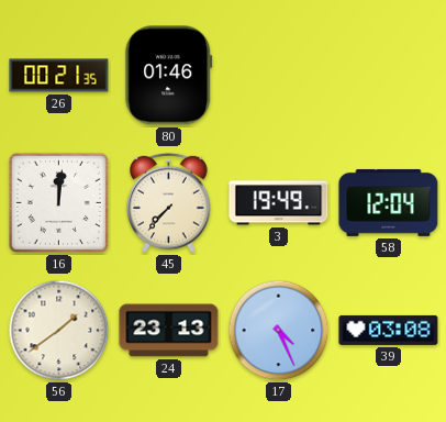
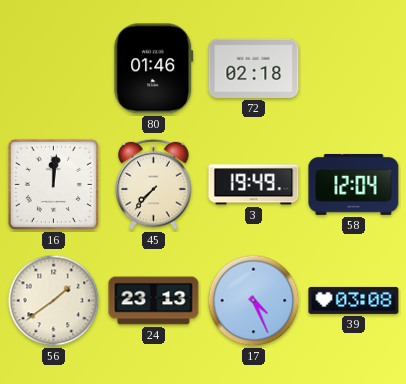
26: 00:21 -> none
72: none -> 02:18
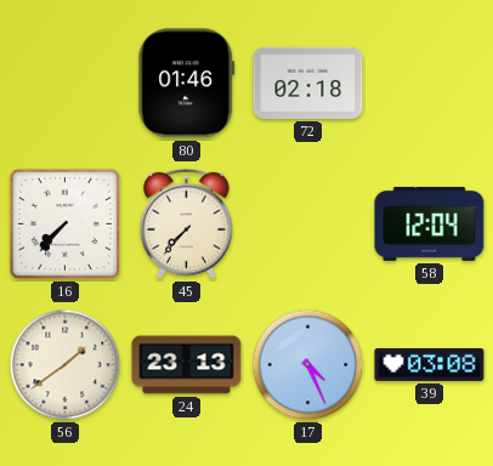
16: 12:01 -> 7:37
3: 19:49 -> none
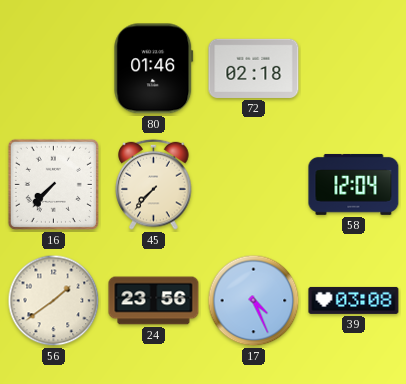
24: 23:13 -> 23:56
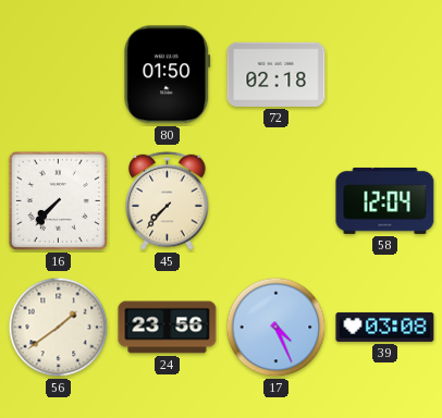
80: 01:46 -> 01:50
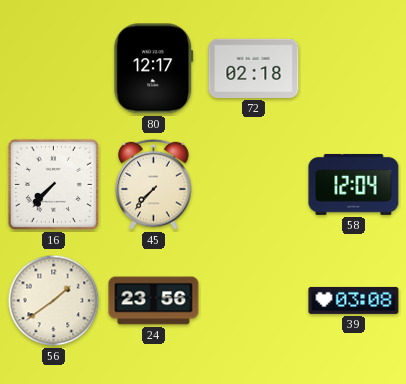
80: 01:50 -> 12:17
17: 4:26 -> none
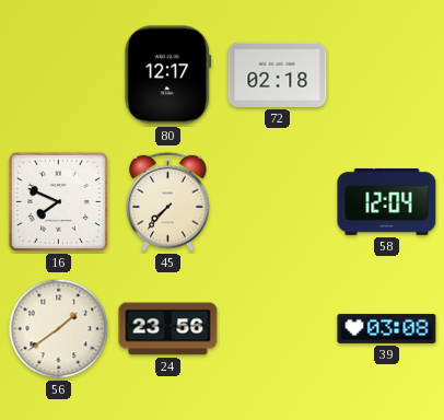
16: 7:37 -> 7:49
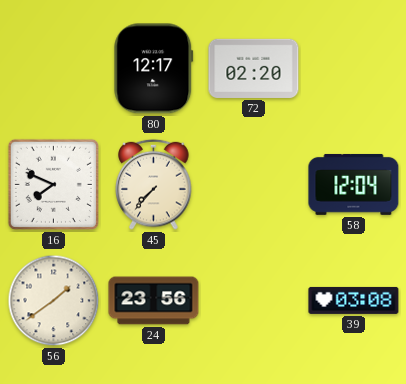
72: 02:18 -> 02:20
